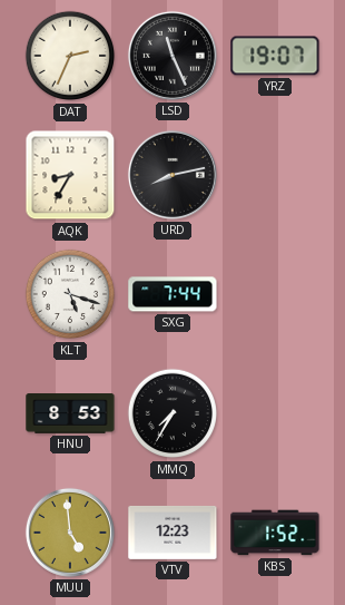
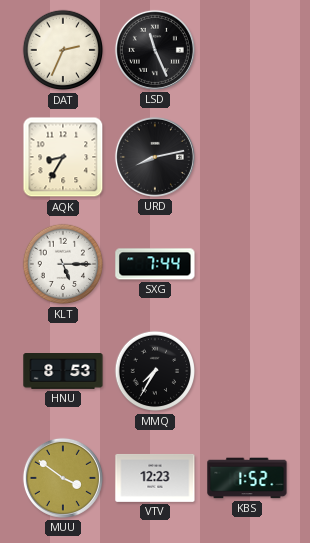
YRZ: 19:07 -> none
KLT: 5:18 -> 5:15
MUU: 4:59 -> 3:51
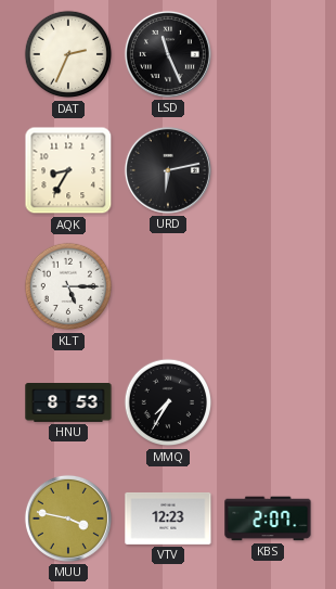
URD: 8:13 -> 6:13
SXG: 7:44 -> none
MUU: 3:51 -> 3:47
KBS: 1:52 -> 2:07
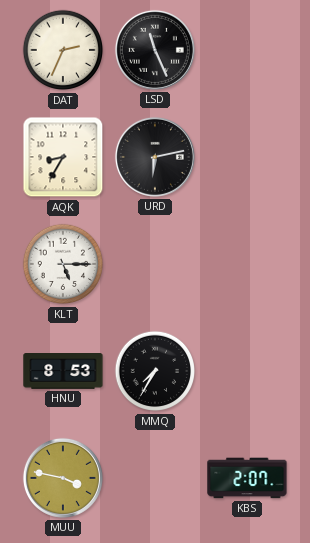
VTV: 12:23 -> none
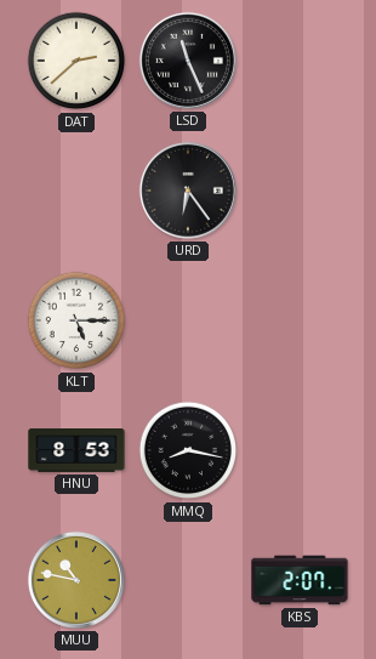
DAT: 2:34 -> 2:38
AQK: 8:35 -> none
URD: 6:13 -> 6:24
MMQ: 7:35 -> 8:17
MUU: 3:47 -> 10:47
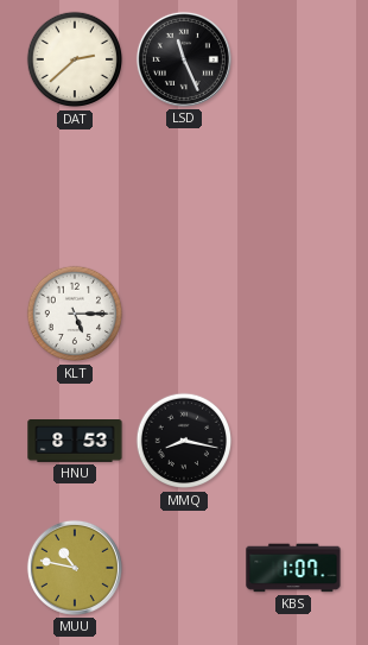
URD: 6:24 -> none
KBS: 2:07 -> 1:07
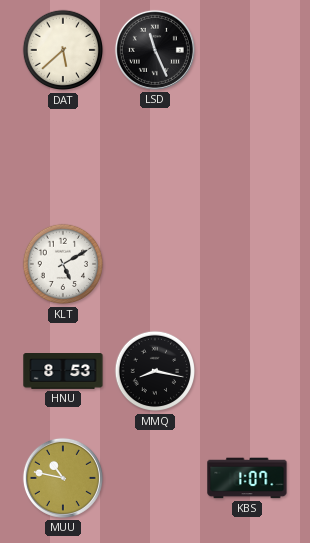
DAT: 2:38 -> 5:38
KLT: 5:15 -> 5:10
